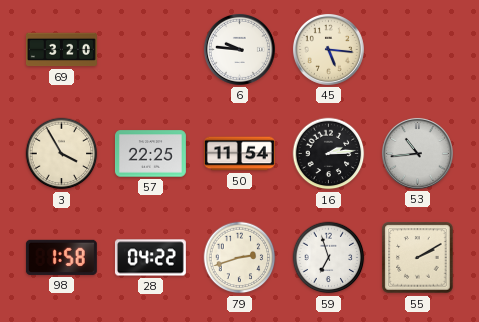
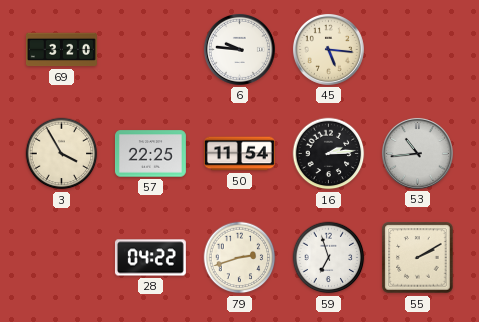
98: 1:58 -> none
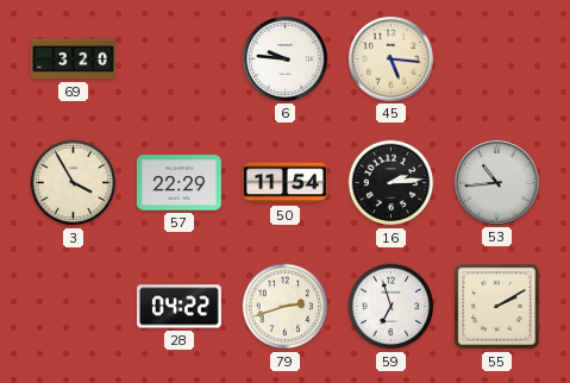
57: 22:25 -> 22:29
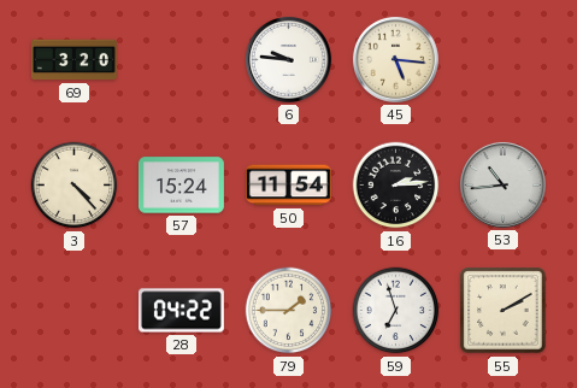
3: 3:55 -> 4:23
57: 22:29 -> 15:24
79: 2:42 -> 1:45
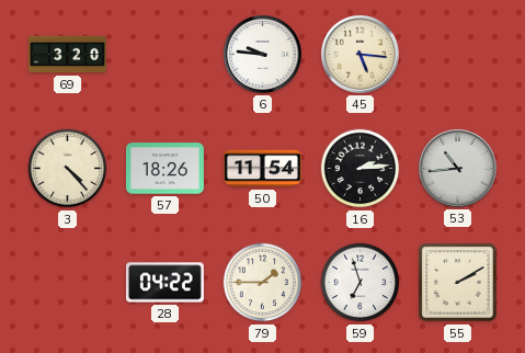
57: 15:24 -> 18:26
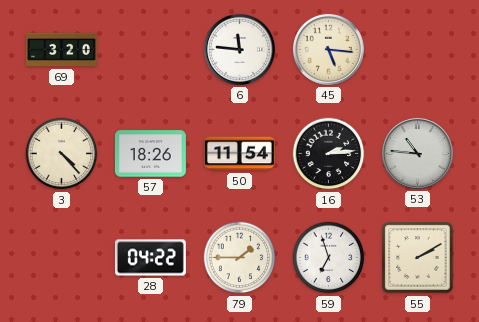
6: 9:46 -> 11:46
53: 10:44 -> 10:46
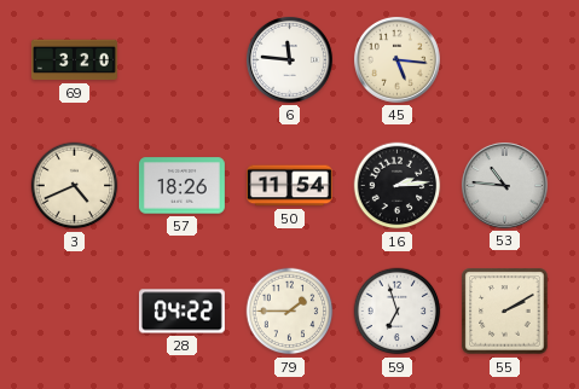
3: 4:23 -> 4:41
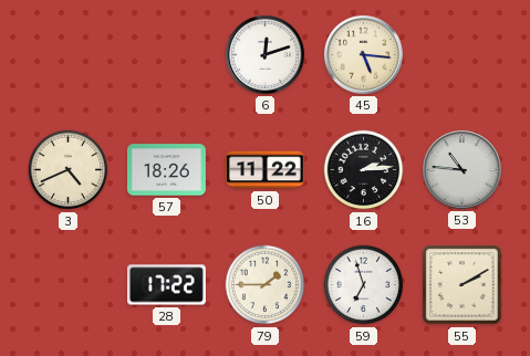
69: 3:20 -> none
6: 11:46 -> 12:12
50: 11:54 -> 11:22
28: 04:22 -> 17:22
